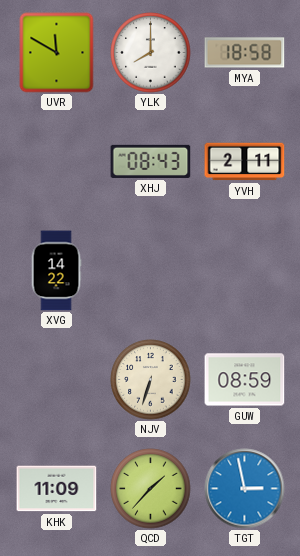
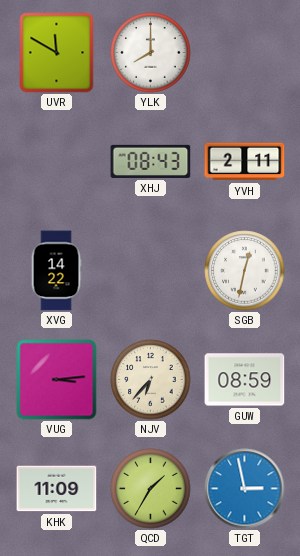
MYA: 18:58 -> none
SGB: none -> 12:32
VUG: none -> 3:14
NJV: 6:33 -> 6:37
QCD: 1:37 -> 1:35
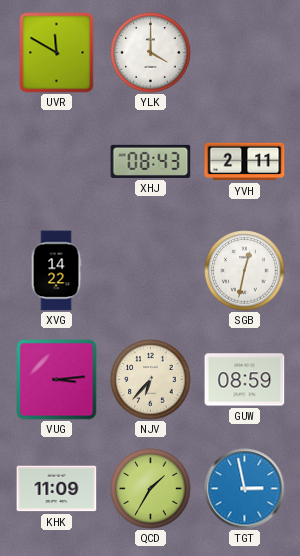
YLK: 8:00 -> 4:00
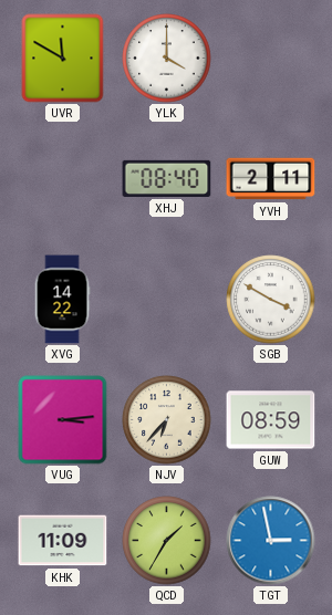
XHJ: 08:43 -> 08:40
SGB: 12:32 -> 3:50
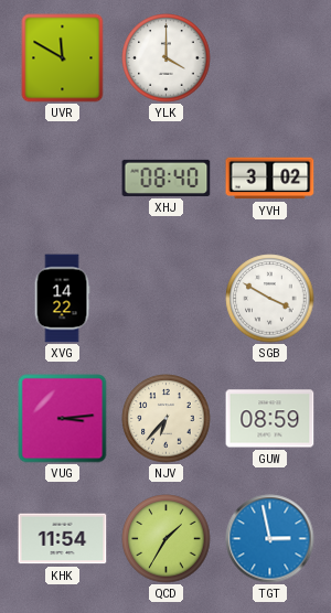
YVH: 2:11 -> 3:02
KHK: 11:09 -> 11:54
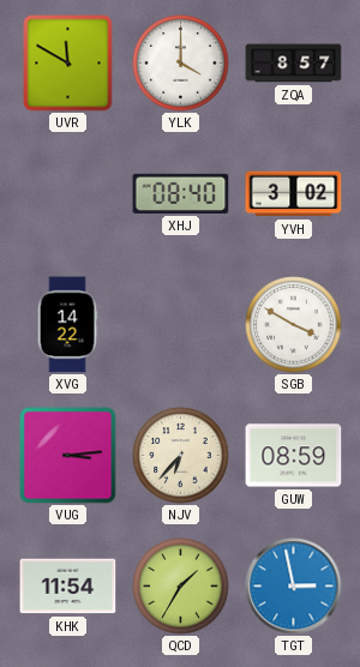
ZQA: none -> 8:57
